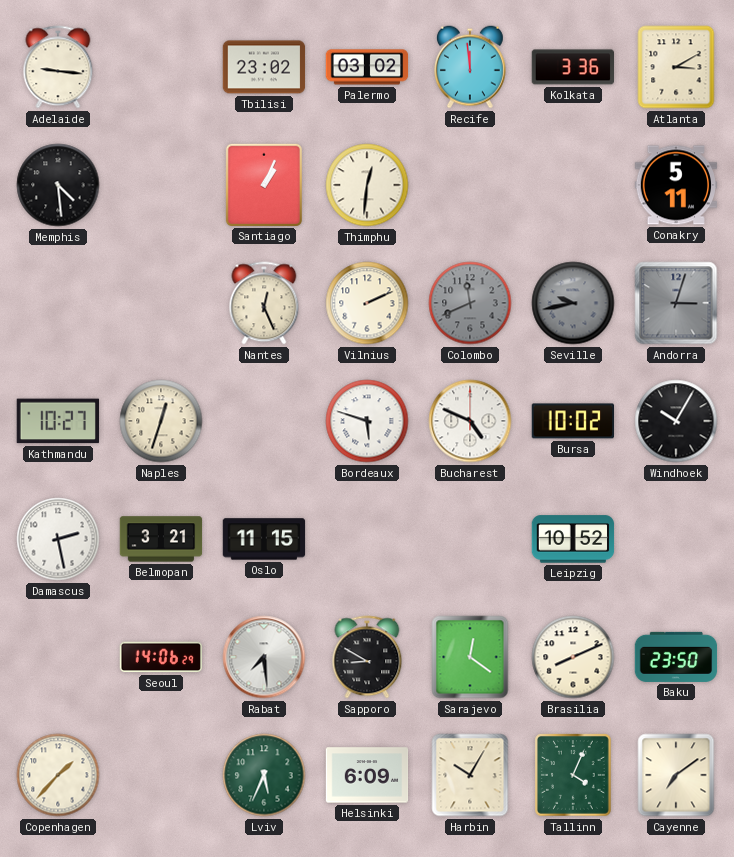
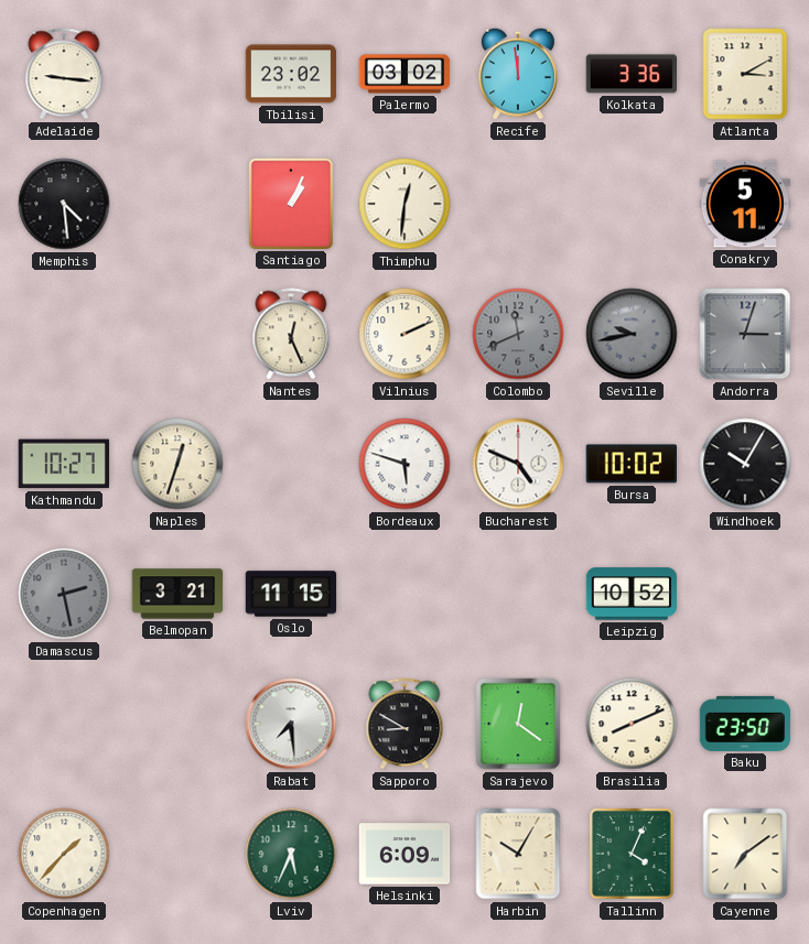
Damascus dial: white -> grey
Seoul: 14:06 -> none
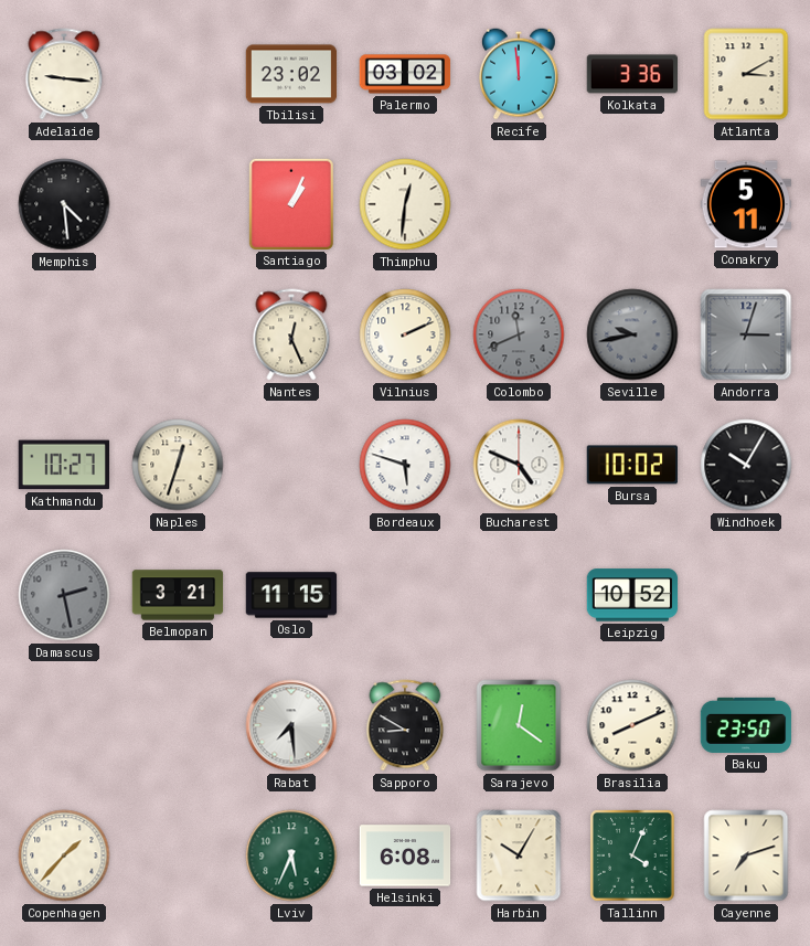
Helsinki: 6:09 -> 6:08
Cayenne: 7:09 -> 7:12
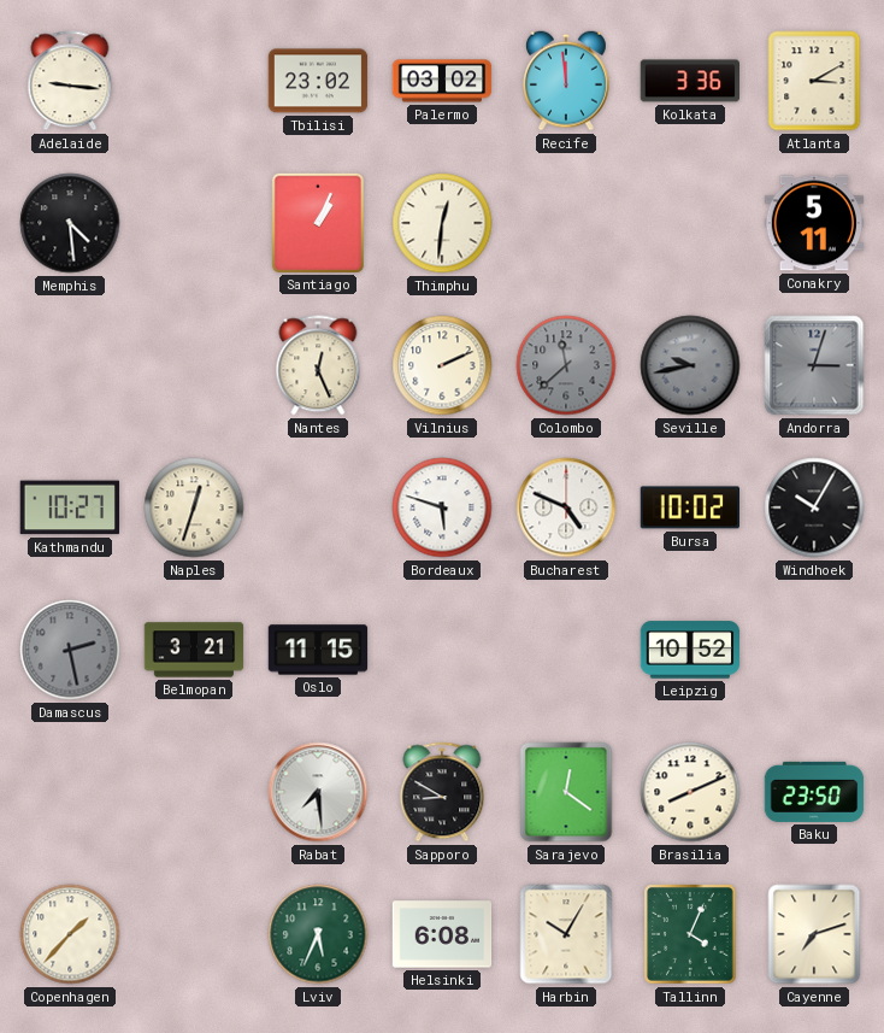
Colombo: 11:41 -> 11:38
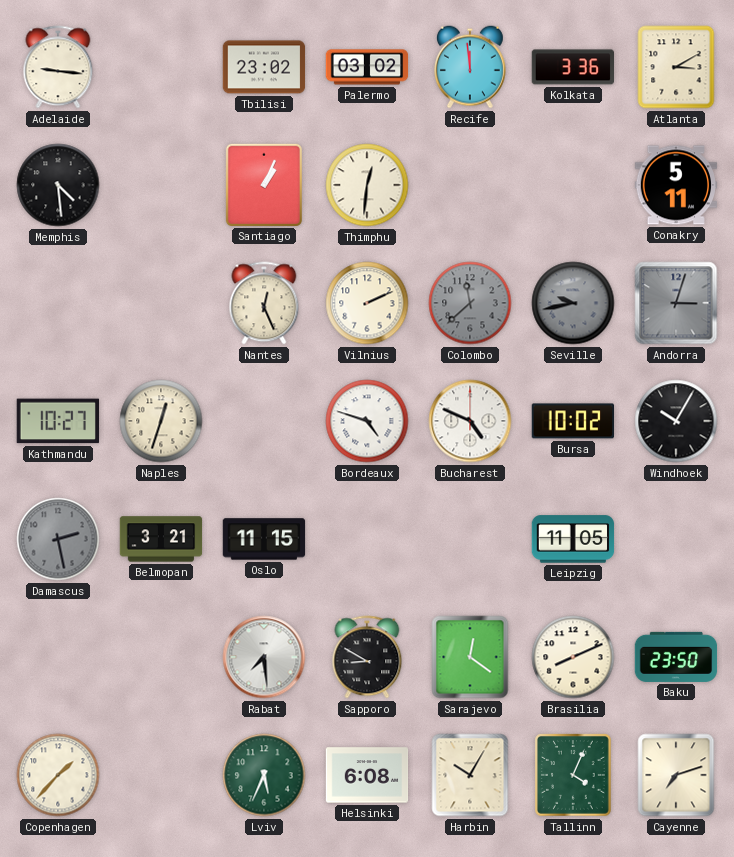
Bordeaux: 5:48 -> 4:48
Leipzig: 10:52 -> 11:05
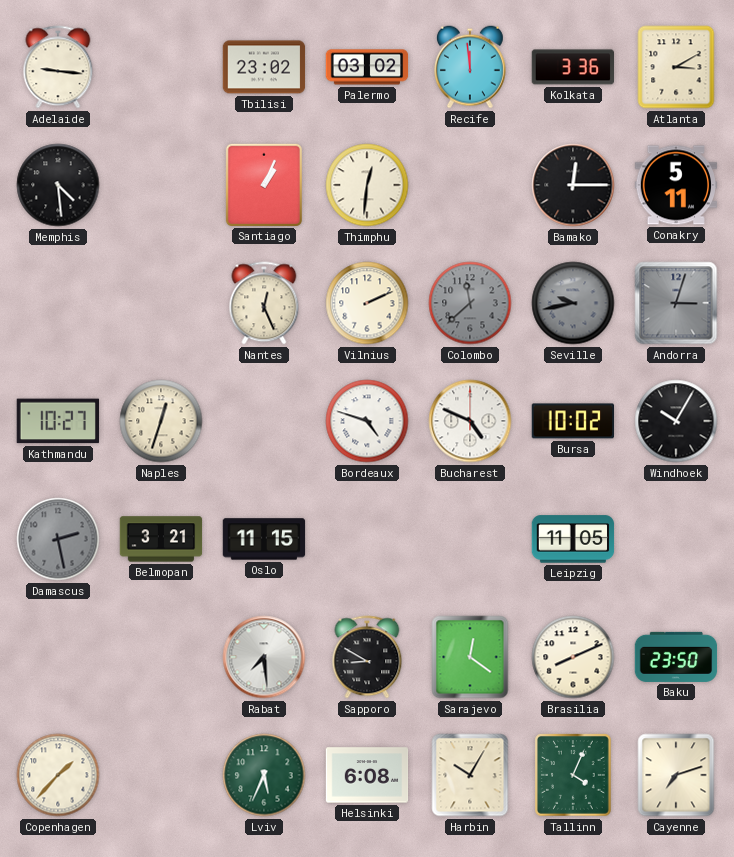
Bamako: none -> 12:15
